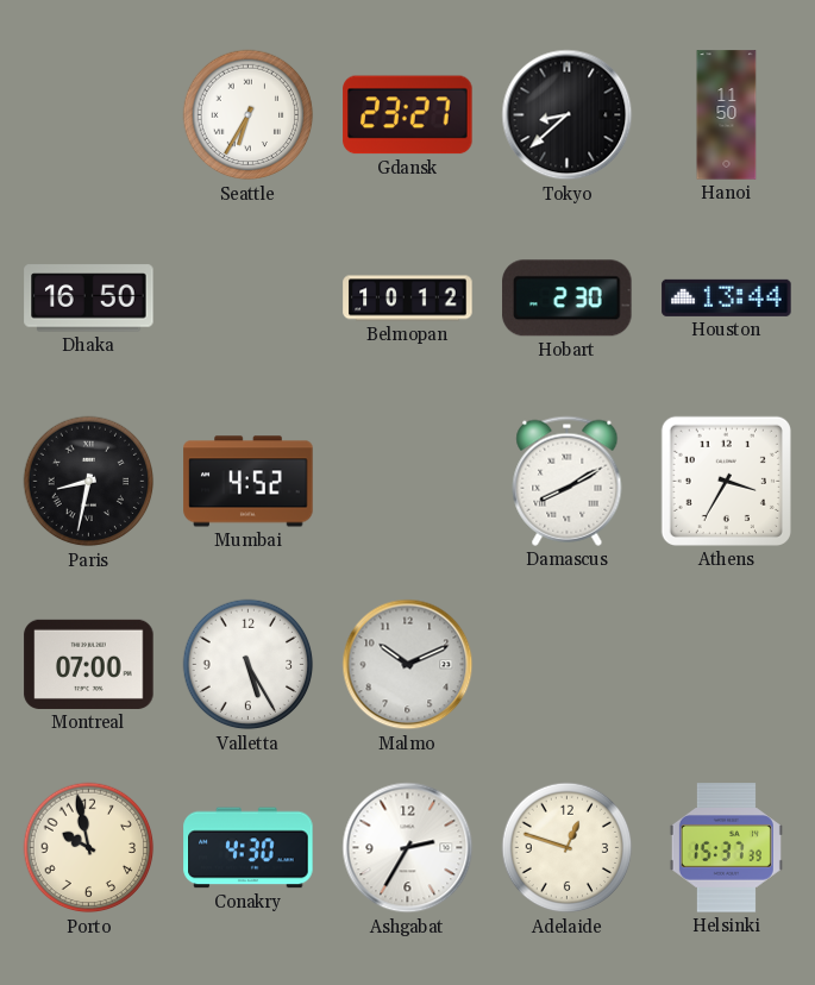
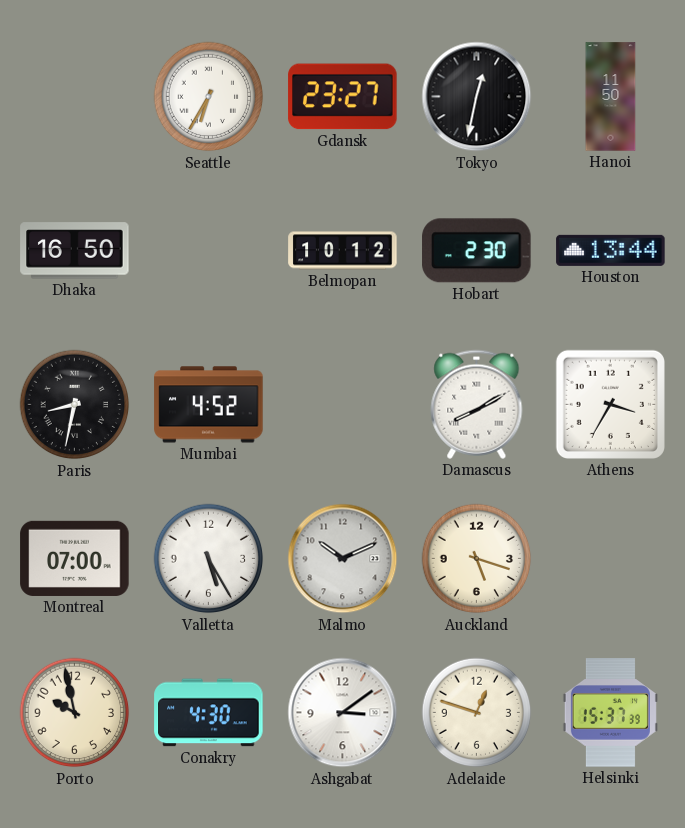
Tokyo: 8:38 -> 12:32
Auckland: none -> 5:18
Ashgabat: 2:35 -> 3:09
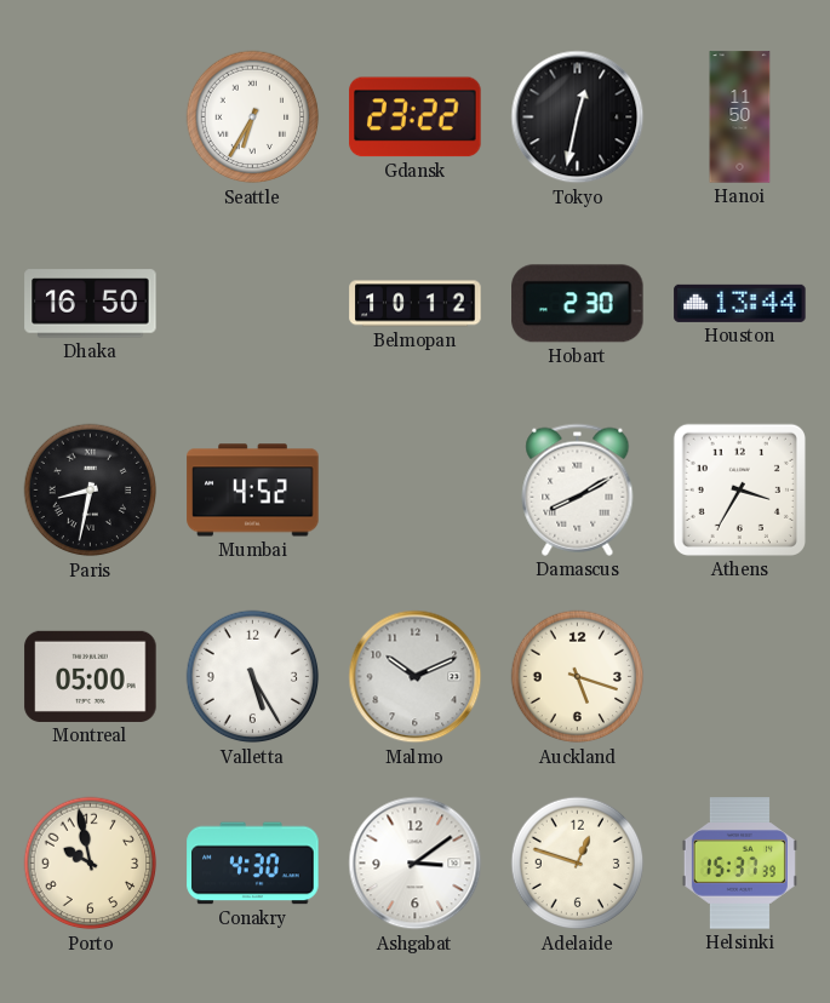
Gdansk: 23:27 -> 23:22
Montreal: 07:00 -> 05:00
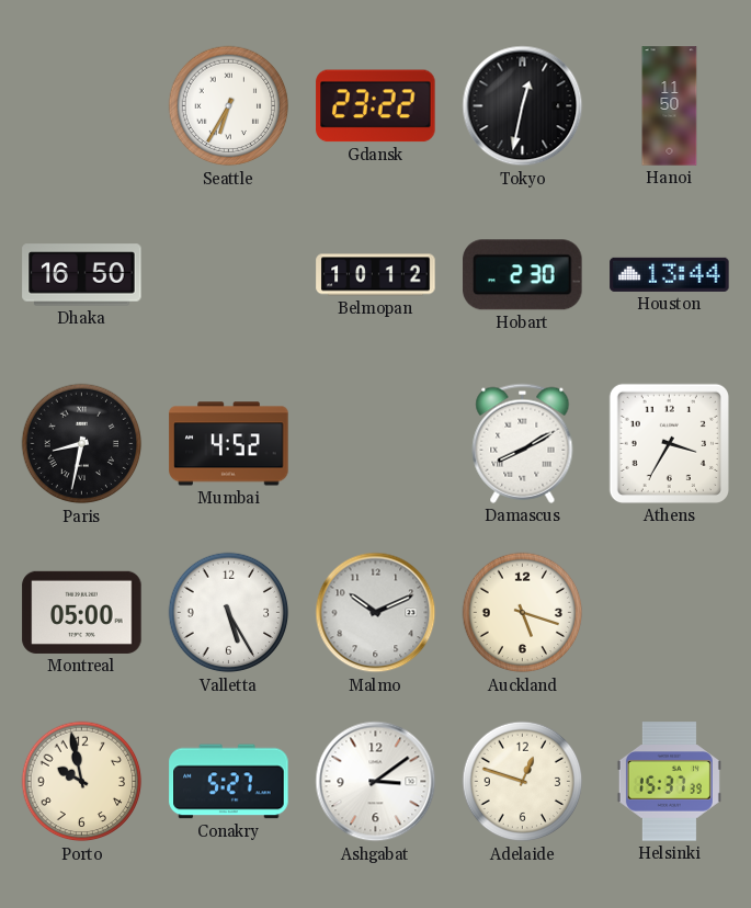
Conakry: 4:30 -> 5:27
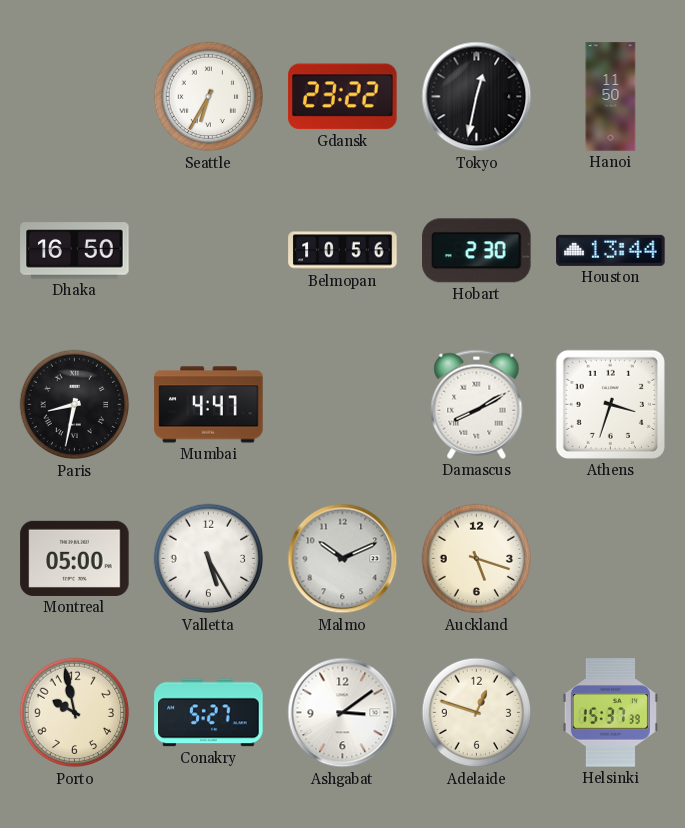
Belmopan: 10:12 -> 10:56
Mumbai: 4:52 -> 4:47
Athens: 3:35 -> 3:33
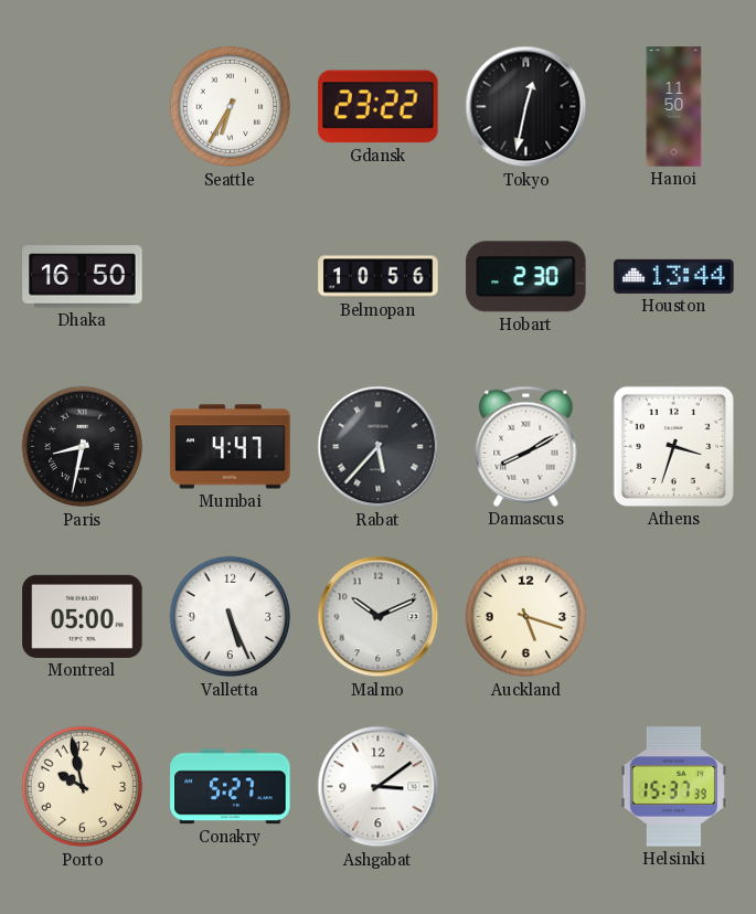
Rabat: none -> 5:37
Valletta: 5:25 -> 5:26
Adelaide: 12:48 -> none
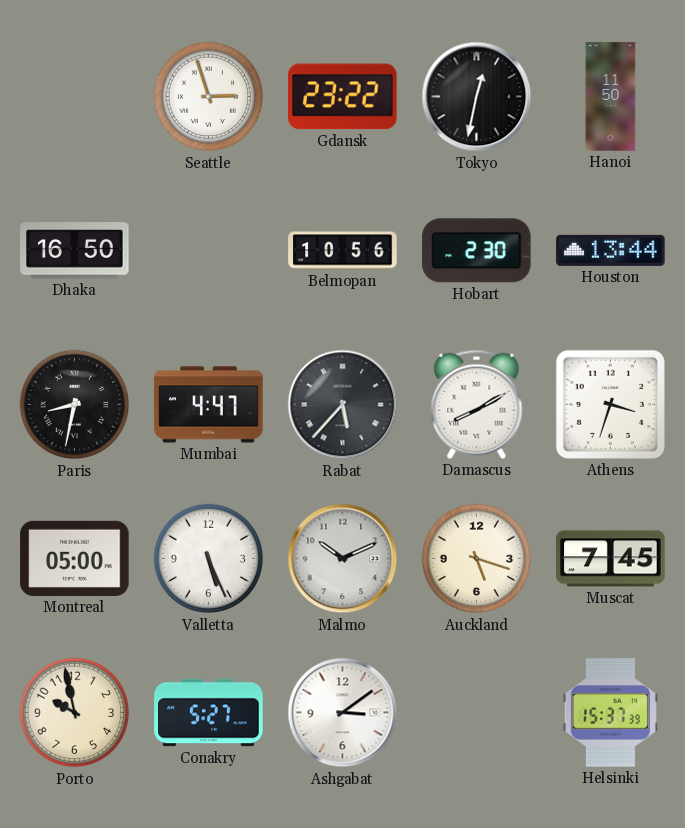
Seattle: 6:35 -> 2:57
Muscat: none -> 7:45
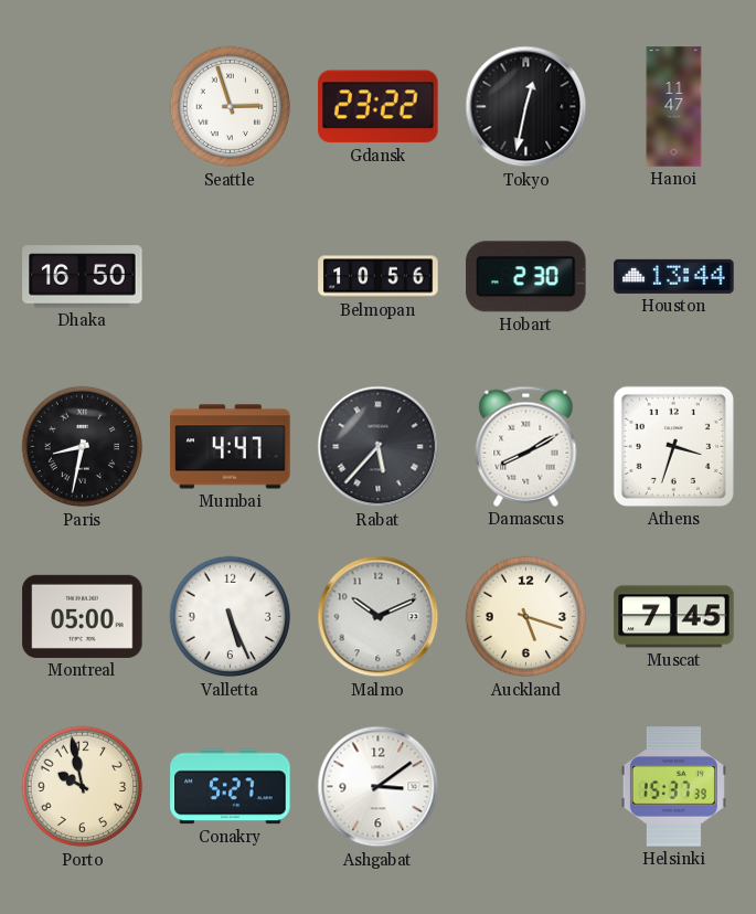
Hanoi: 11:50 -> 11:47
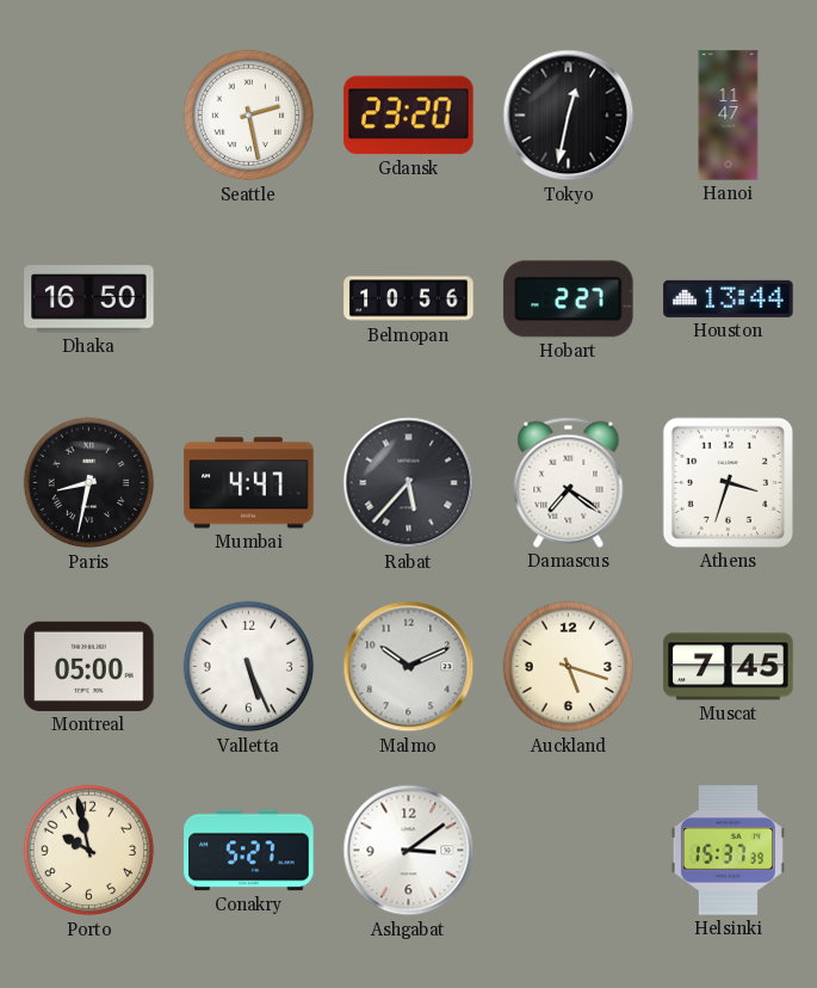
Seattle: 2:57 -> 2:28
Gdansk: 23:22 -> 23:20
Hobart: 2:30 -> 2:27
Damascus: 8:10 -> 7:21
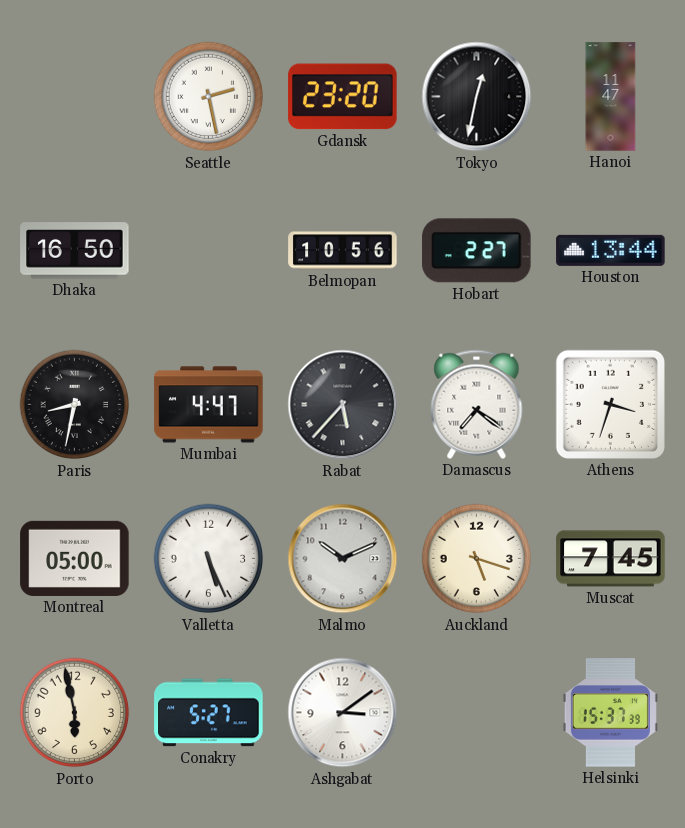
Porto: 9:58 -> 5:58
